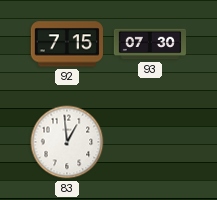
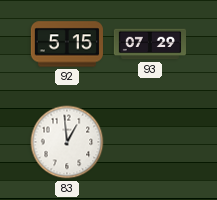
92: 7:15 -> 5:15
93: 07:30 -> 07:29
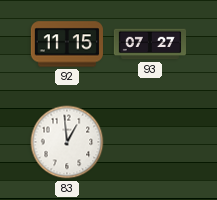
92: 5:15 -> 11:15
93: 07:29 -> 07:27
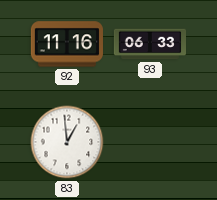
92: 11:15 -> 11:16
93: 07:27 -> 06:33
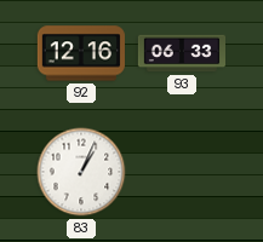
92: 11:16 -> 12:16
83: 12:59 -> 1:04
